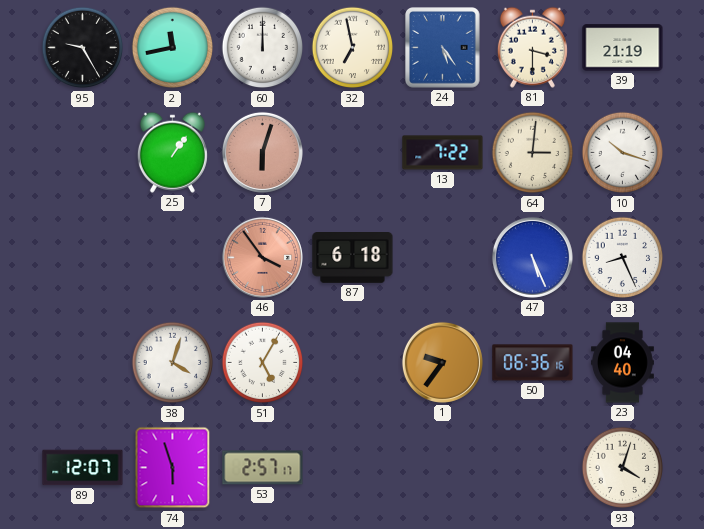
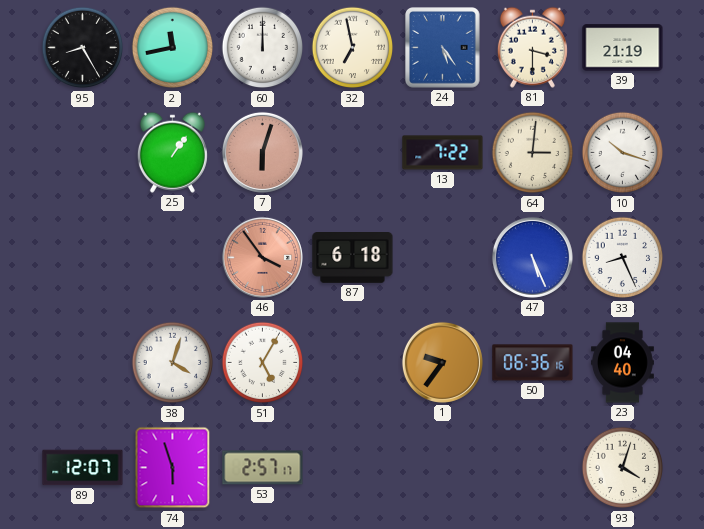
95: 9:25 -> 8:25
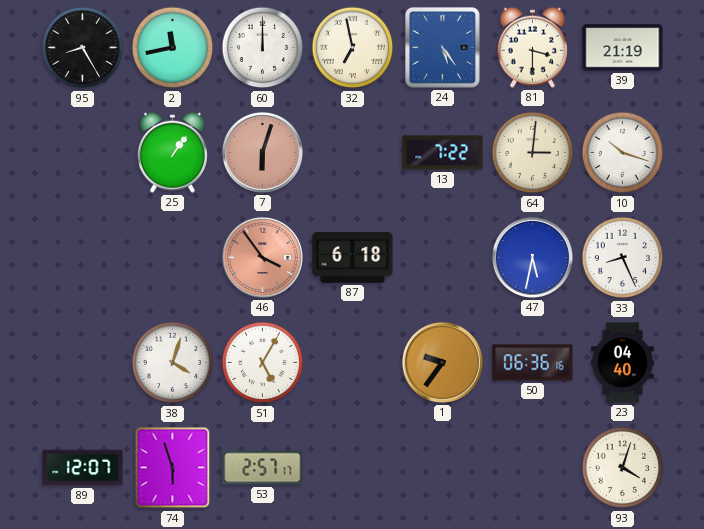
47: 5:26 -> 5:32
